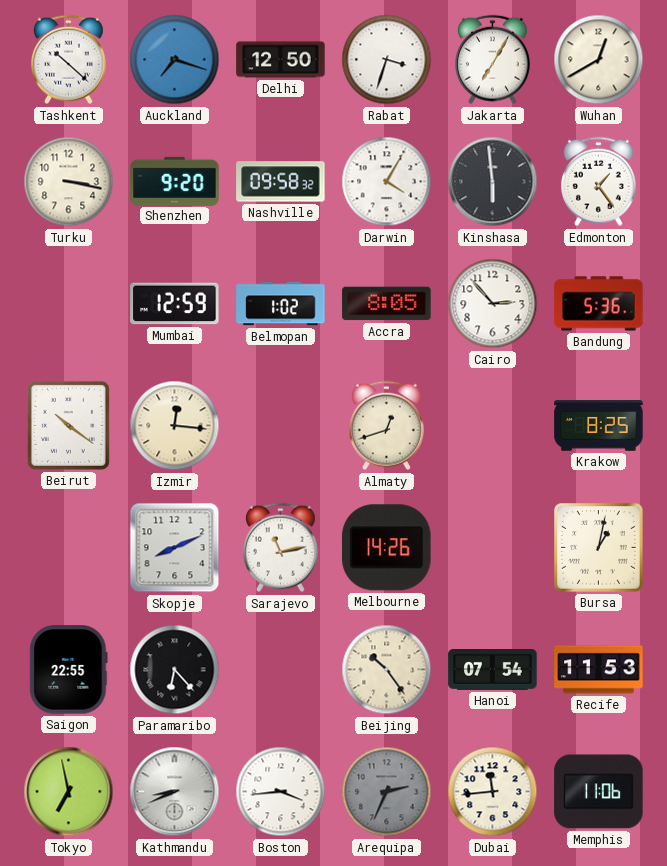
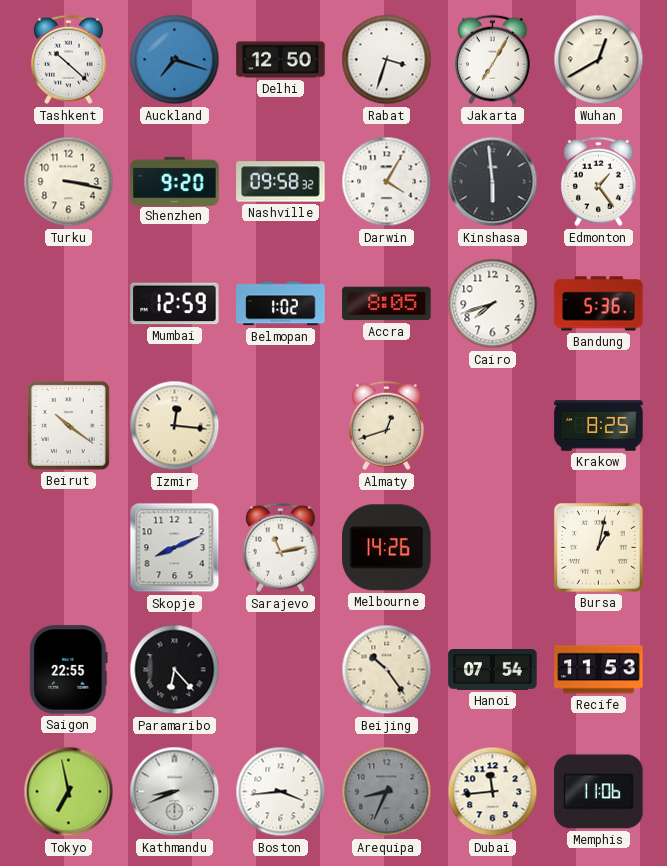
Cairo: 2:53 -> 7:42
Arequipa: 2:34 -> 8:34
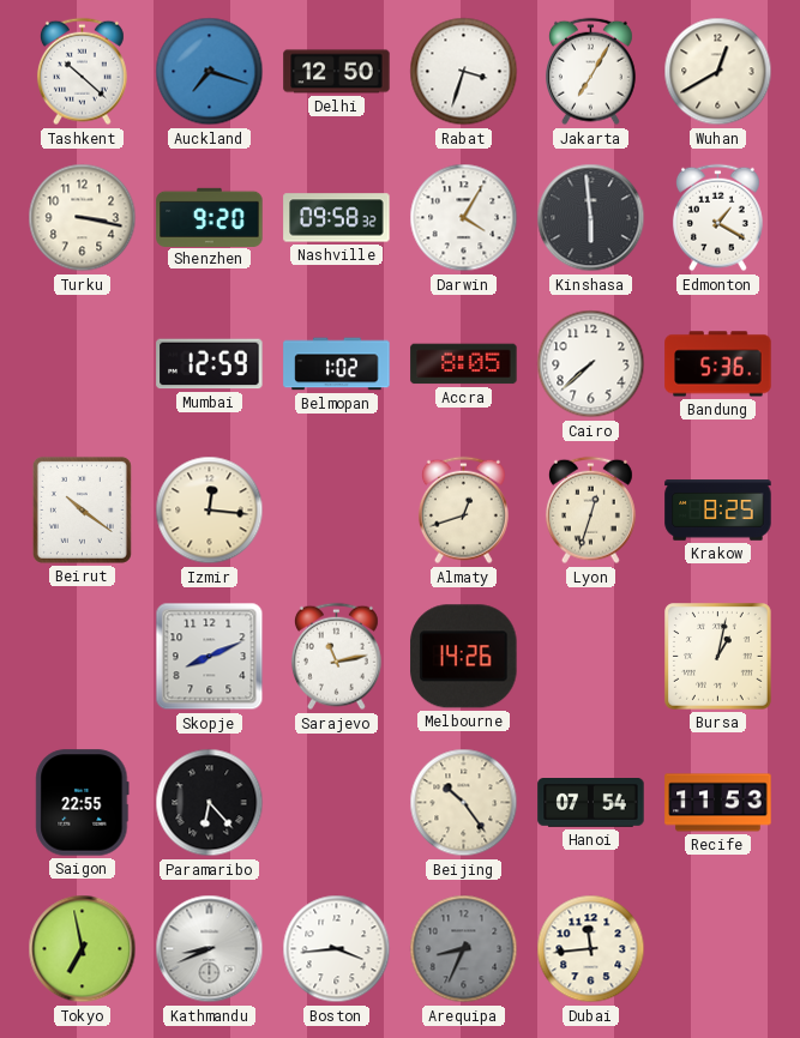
Edmonton: 1:24 -> 1:20
Cairo: 7:42 -> 7:38
Lyon: none -> 12:33
Memphis: 11:06 -> none
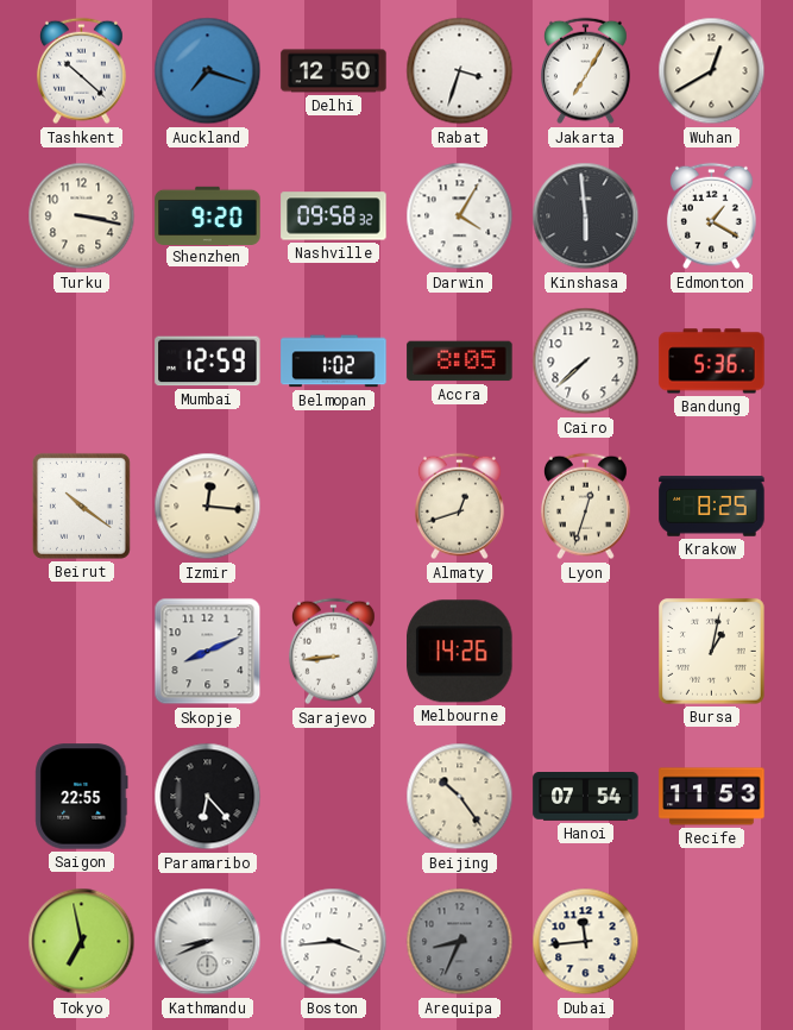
Sarajevo: 11:13 -> 8:44
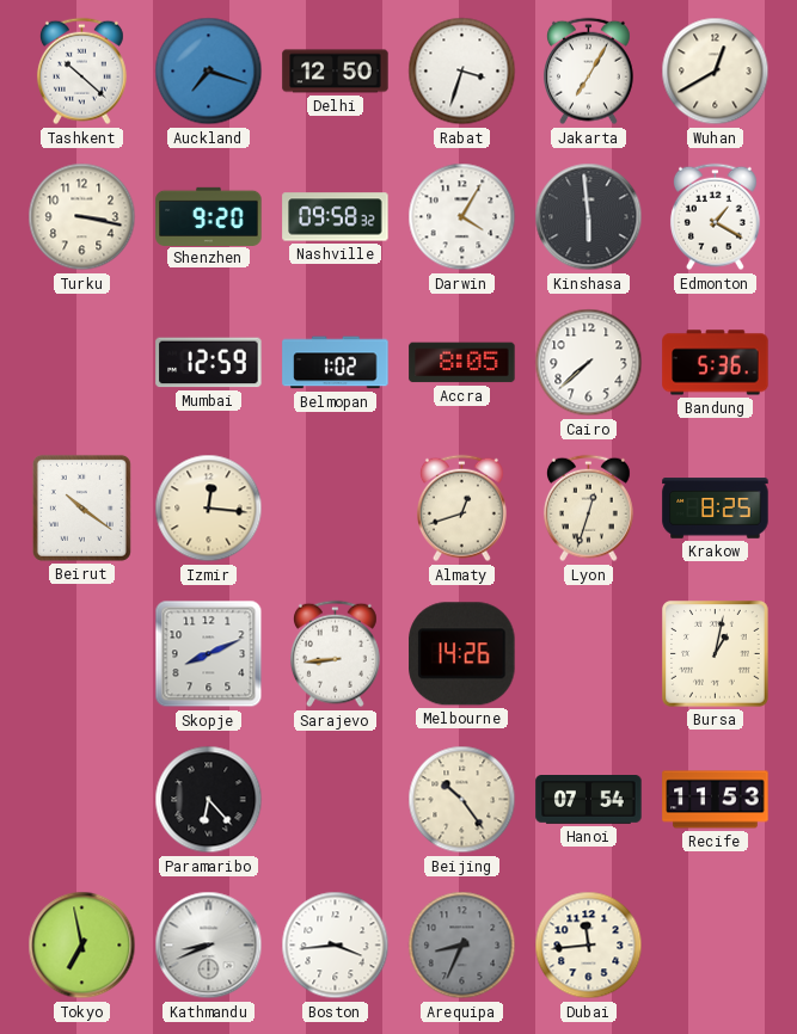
Saigon: 22:55 -> none
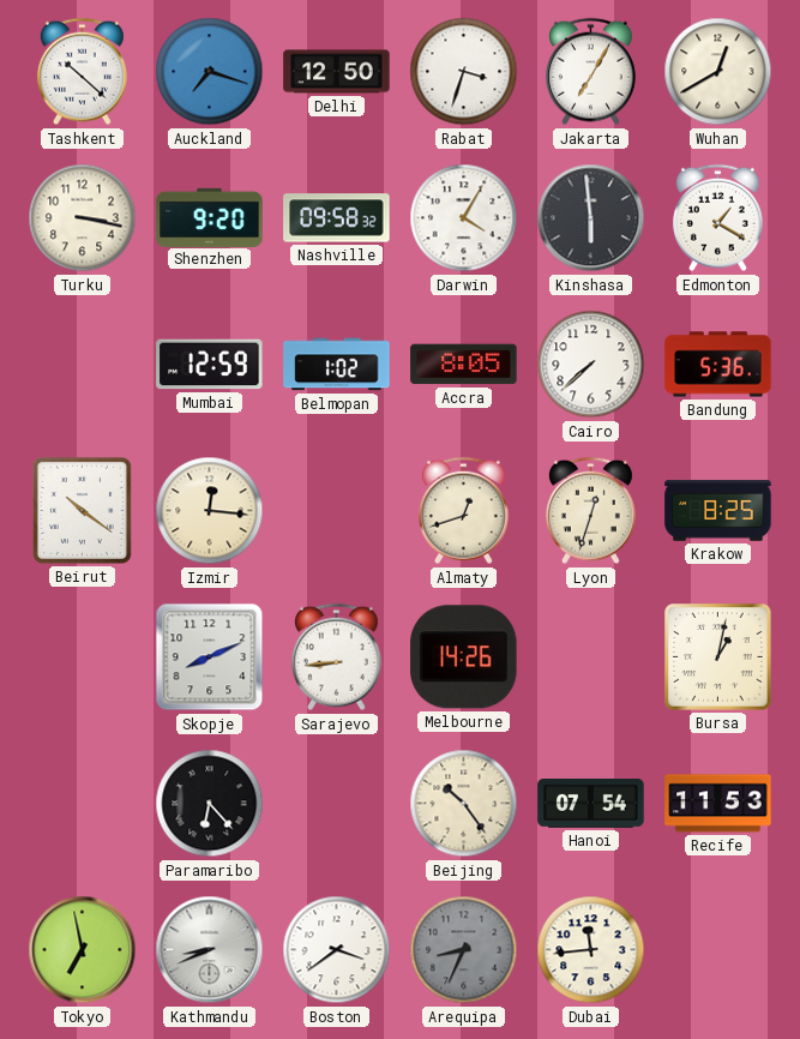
Boston: 3:44 -> 3:39
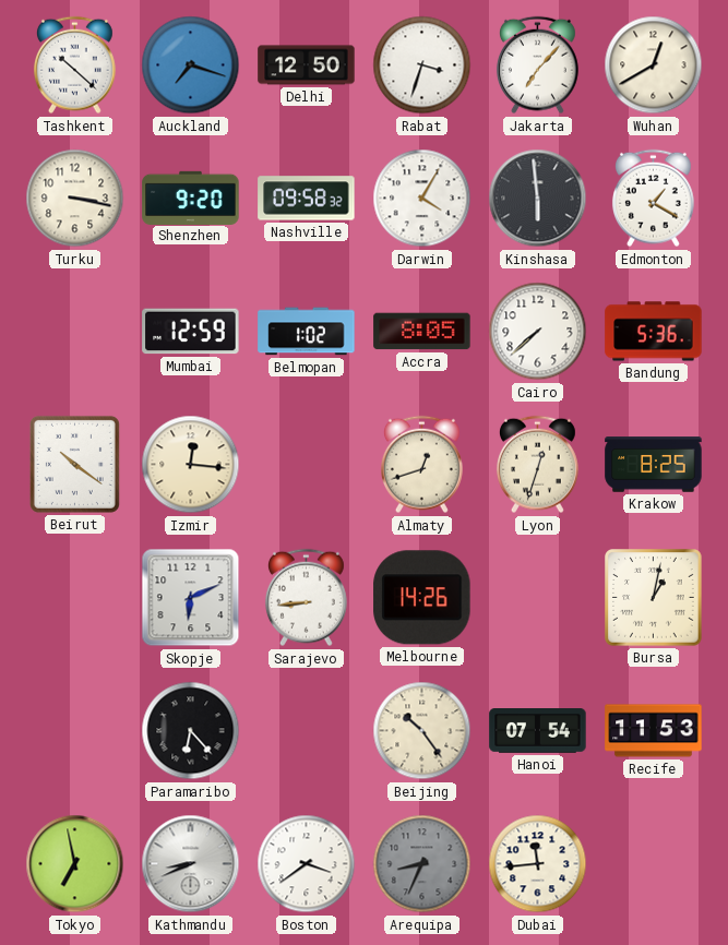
Jakarta: 7:05 -> 7:07
Skopje: 8:11 -> 6:11
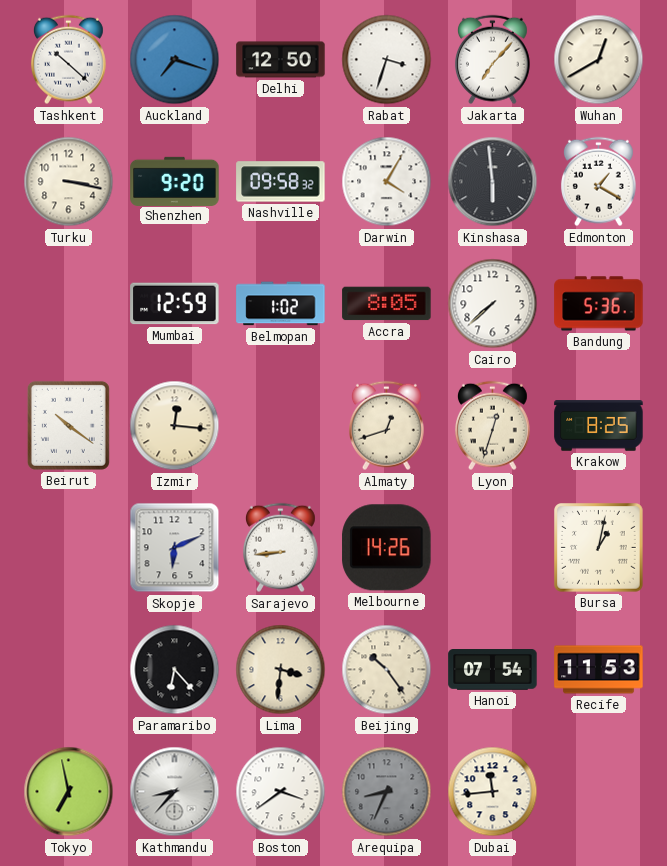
Lima: none -> 3:31
Kathmandu: 8:41 -> 8:37
